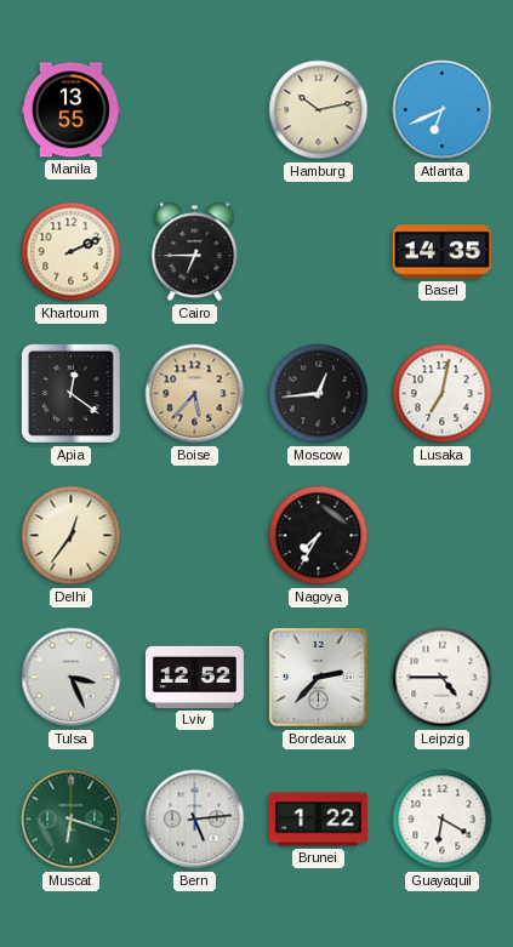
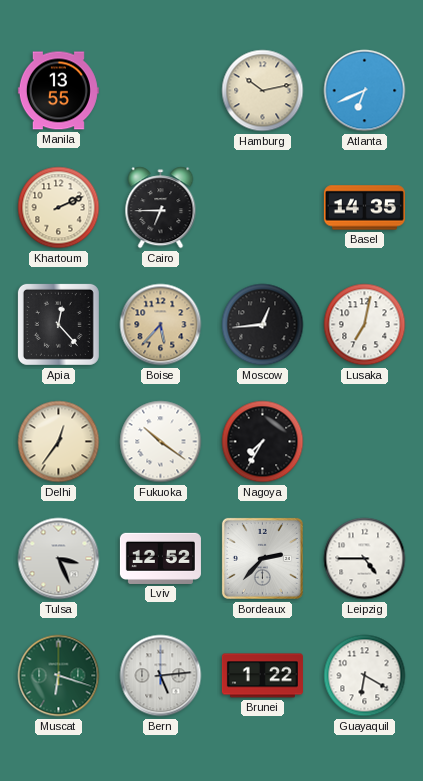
Apia: 12:21 -> 12:23
Fukuoka: none -> 10:21
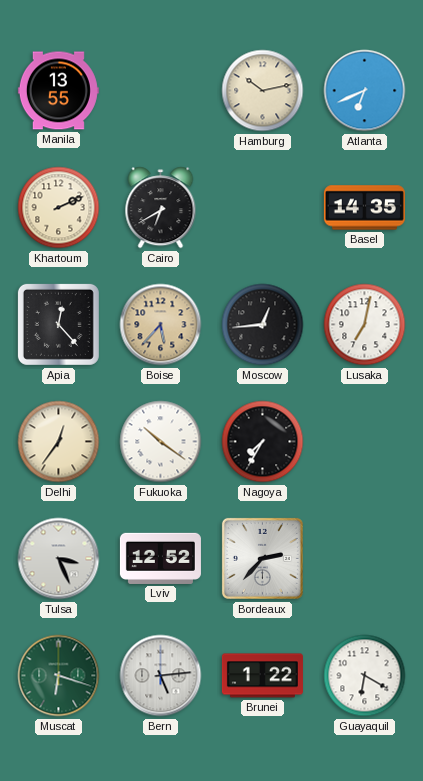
Cairo: 6:45 -> 6:40
Leipzig: 4:45 -> none
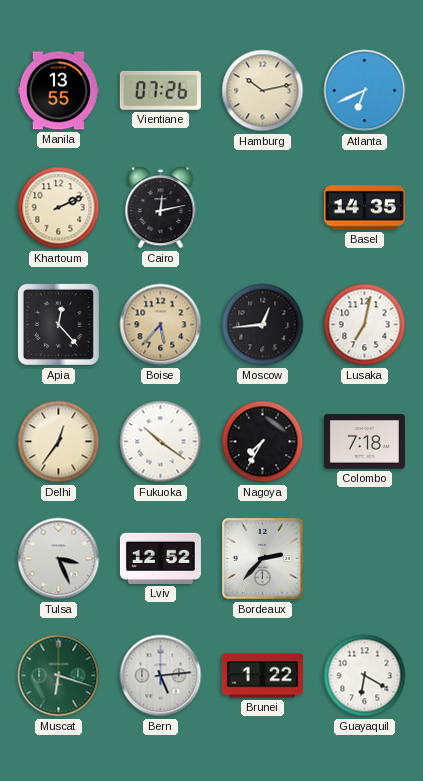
Vientiane: none -> 07:26
Cairo: 6:40 -> 12:13
Colombo: none -> 7:18
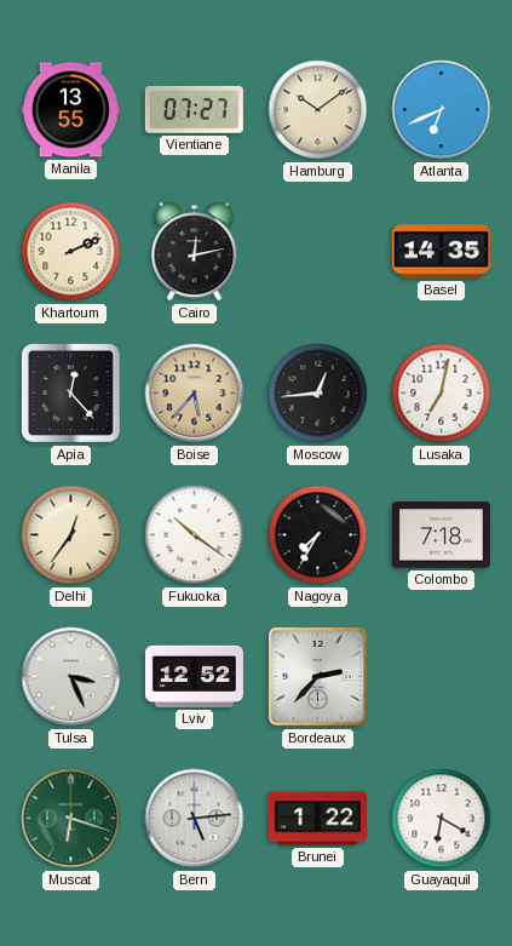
Vientiane: 07:26 -> 07:27
Hamburg: 10:13 -> 10:09
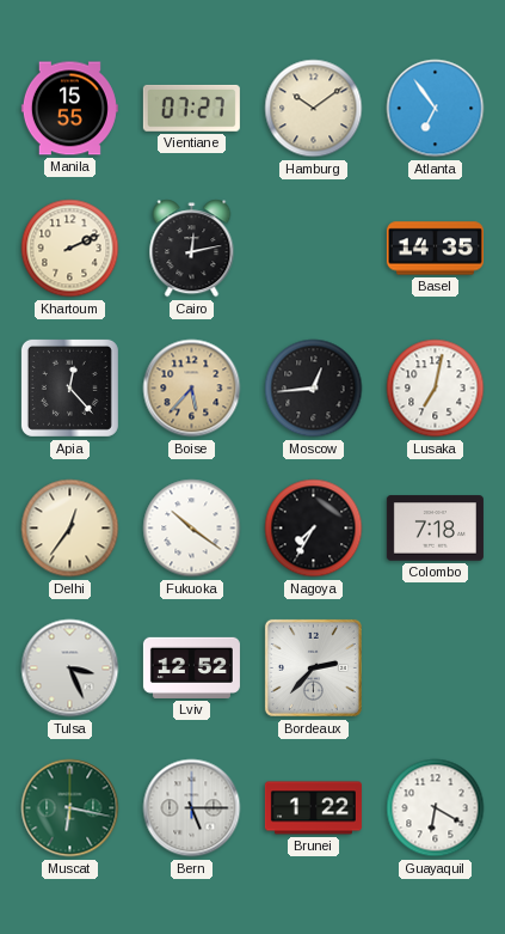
Manila: 13:55 -> 15:55
Atlanta: 6:41 -> 6:54
Muscat: 6:18 -> 6:17
Bern: 5:14 -> 5:15
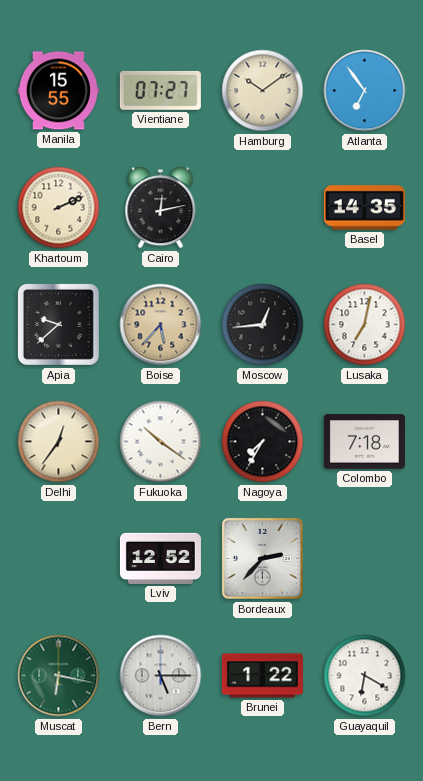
Apia: 12:23 -> 9:38
Tulsa: 3:26 -> none
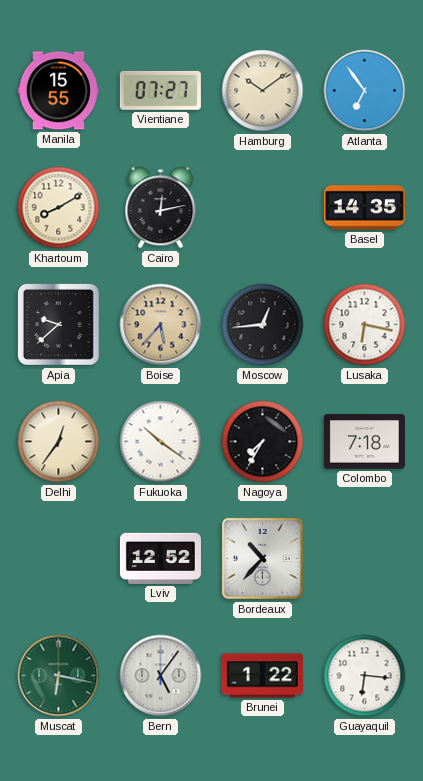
Khartoum: 2:11 -> 8:10
Lusaka: 7:02 -> 6:17
Bordeaux: 2:37 -> 10:37
Bern: 5:15 -> 5:06
Guayaquil: 6:20 -> 6:16
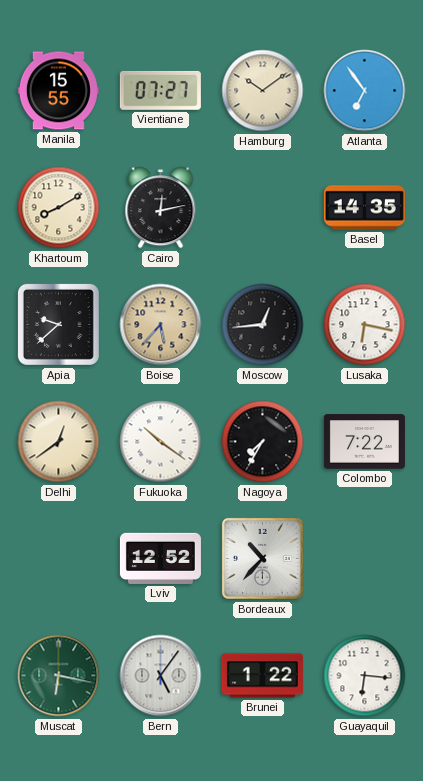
Delhi: 12:36 -> 12:39
Colombo: 7:18 -> 7:22
